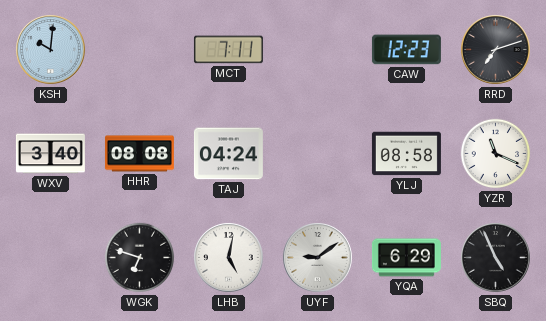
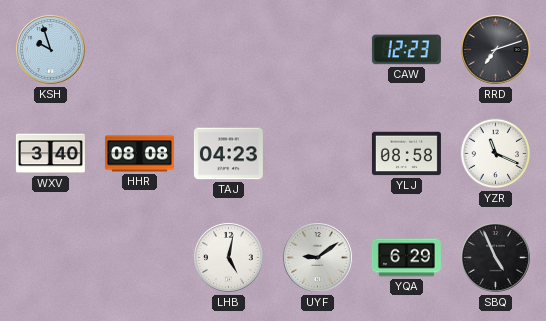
KSH: 10:01 -> 9:57
MCT: 7:11 -> none
TAJ: 04:24 -> 04:23
WGK: 6:48 -> none
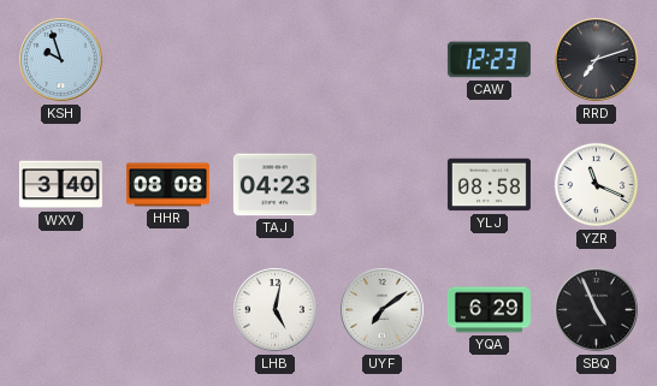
UYF: 9:09 -> 7:09
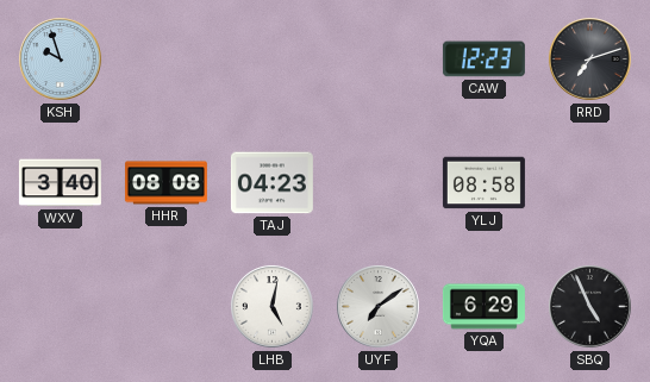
YZR: 11:19 -> none
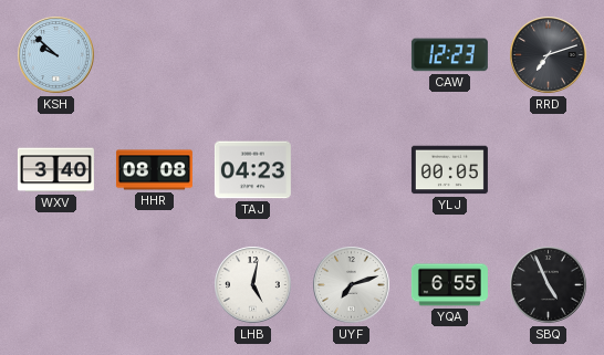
KSH: 9:57 -> 9:52
YLJ: 08:58 -> 00:05
UYF: 7:09 -> 7:12
YQA: 6:29 -> 6:55
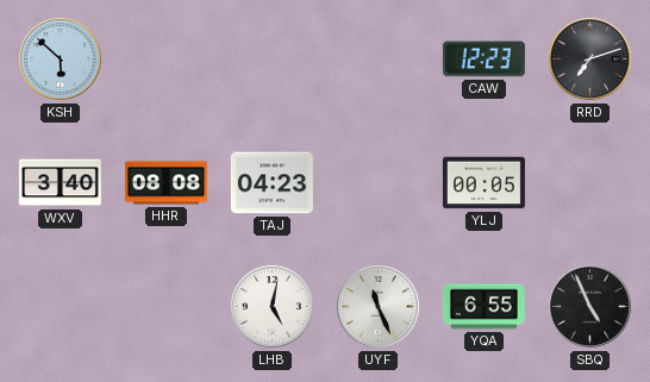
KSH: 9:52 -> 5:52
UYF: 7:12 -> 11:26
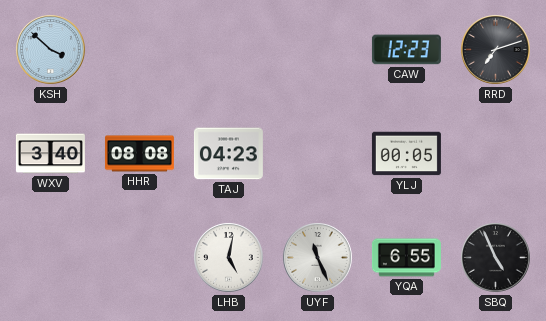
KSH: 5:52 -> 3:52
